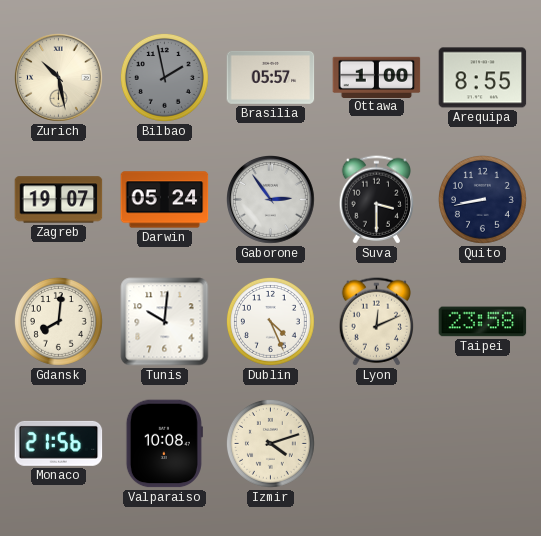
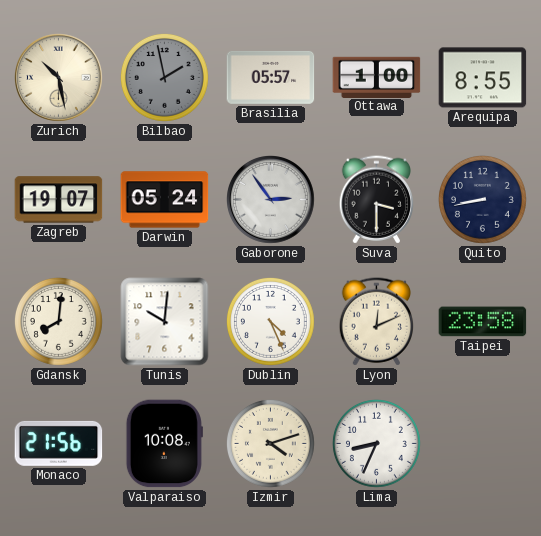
Lima: none -> 8:34
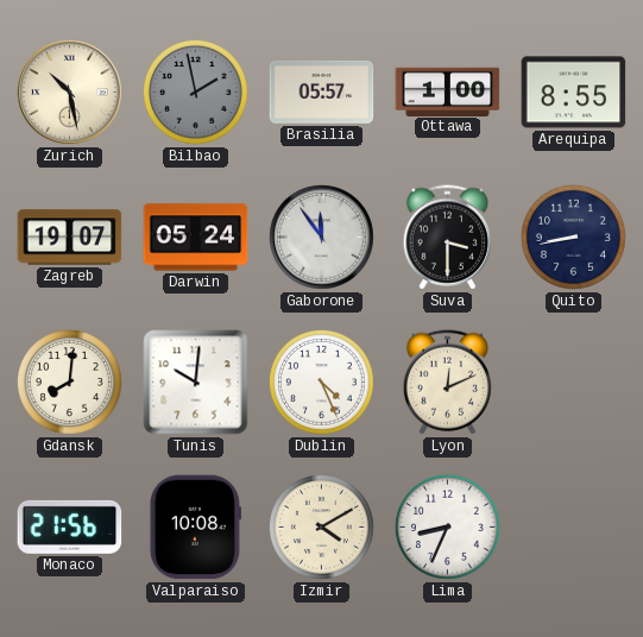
Gaborone: 2:54 -> 11:54
Taipei: 23:58 -> none
Izmir: 4:12 -> 4:10
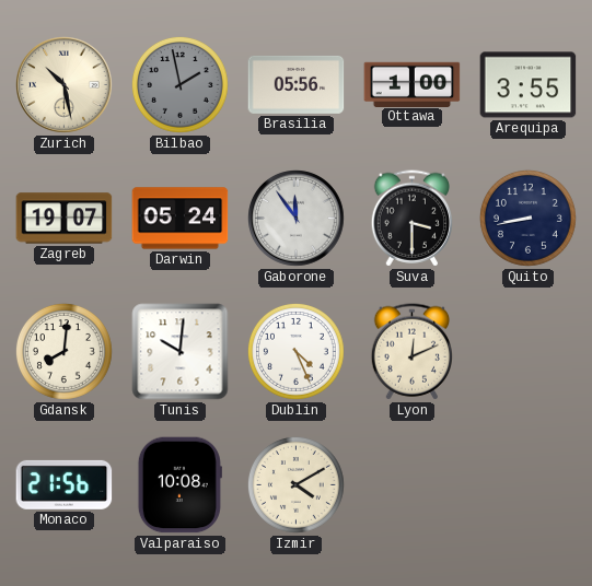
Brasilia: 05:57 -> 05:56
Arequipa: 8:55 -> 3:55
Lima: 8:34 -> none
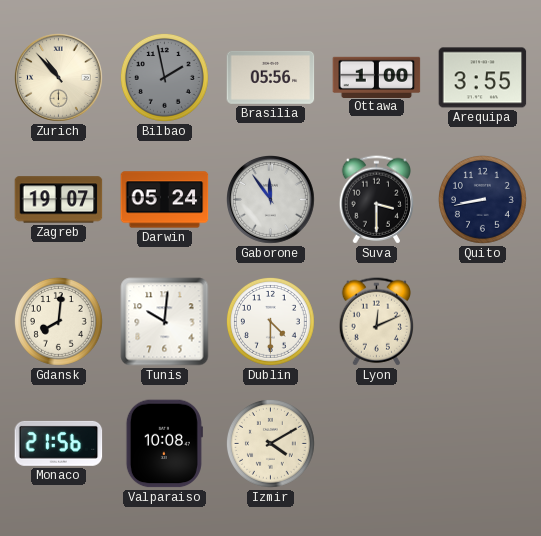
Zurich: 10:28 -> 10:53
Dublin: 4:26 -> 4:30
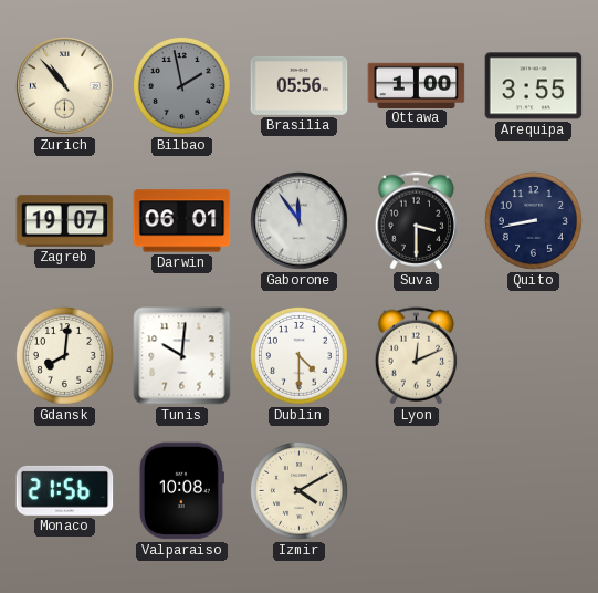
Darwin: 05:24 -> 06:01
